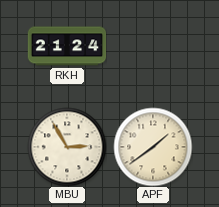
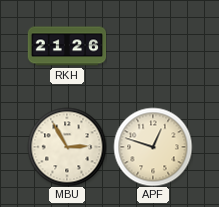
RKH: 21:24 -> 21:26
APF: 1:39 -> 12:48
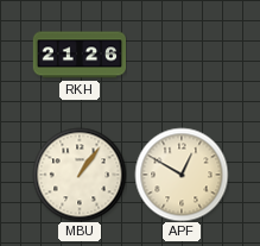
MBU: 2:55 -> 1:06
APF: 12:48 -> 12:50
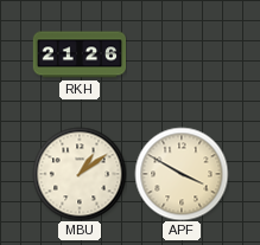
MBU: 1:06 -> 1:09
APF: 12:50 -> 3:50
